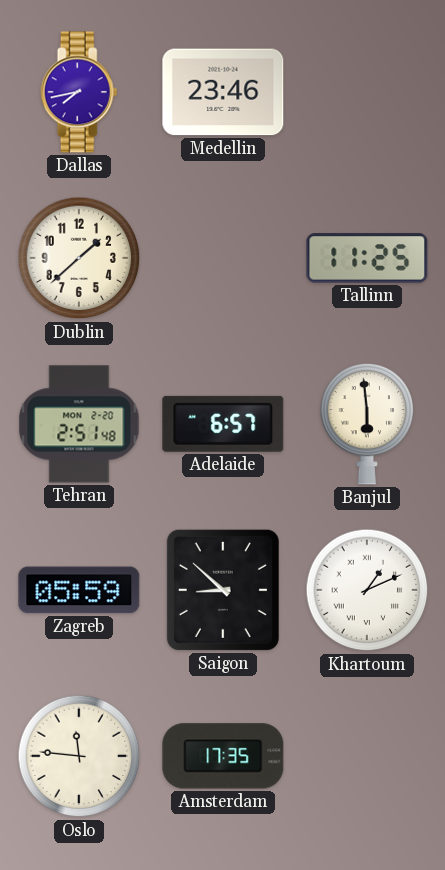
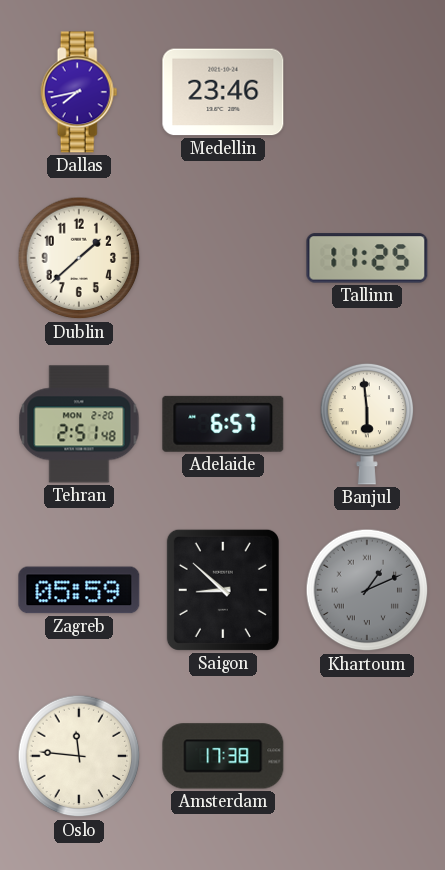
Khartoum dial: white -> grey
Amsterdam: 17:35 -> 17:38
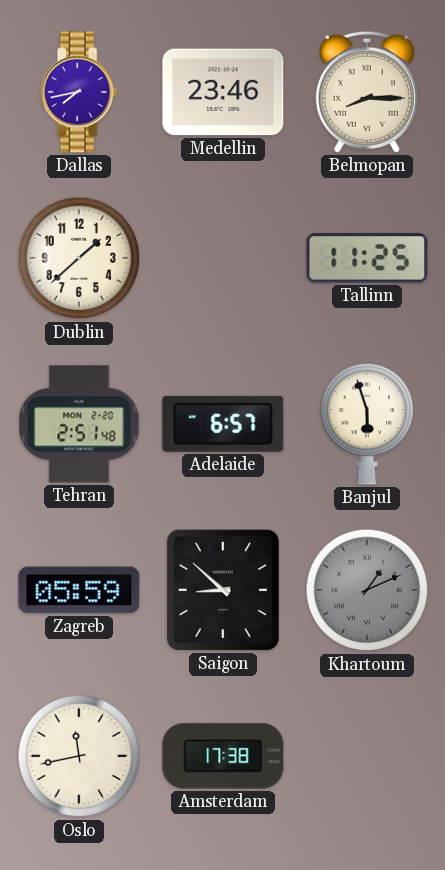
Belmopan: none -> 8:15
Banjul: 5:59 -> 5:57
Oslo: 11:46 -> 11:43
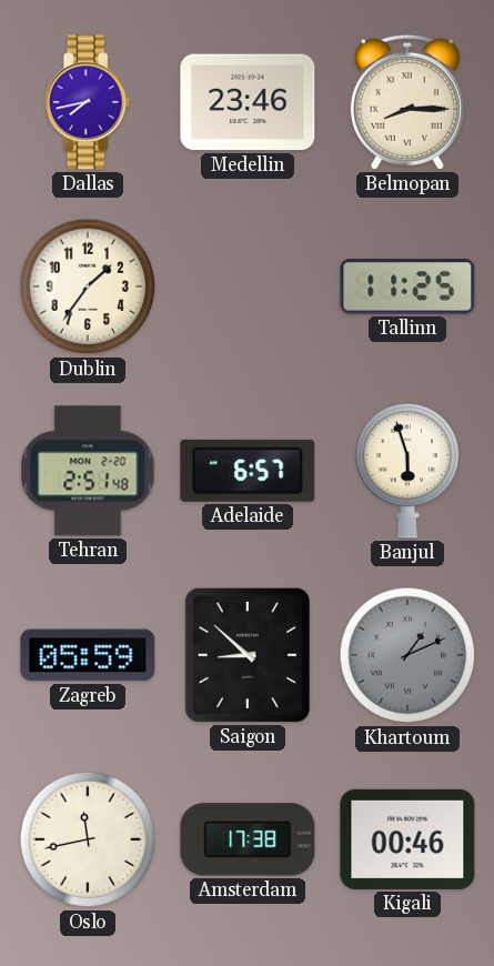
Dublin: 1:38 -> 1:36
Kigali: none -> 00:46
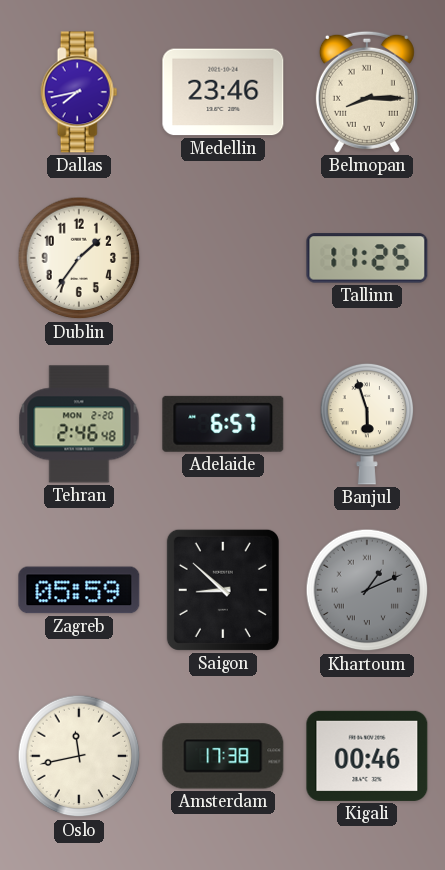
Tehran: 2:51 -> 2:46
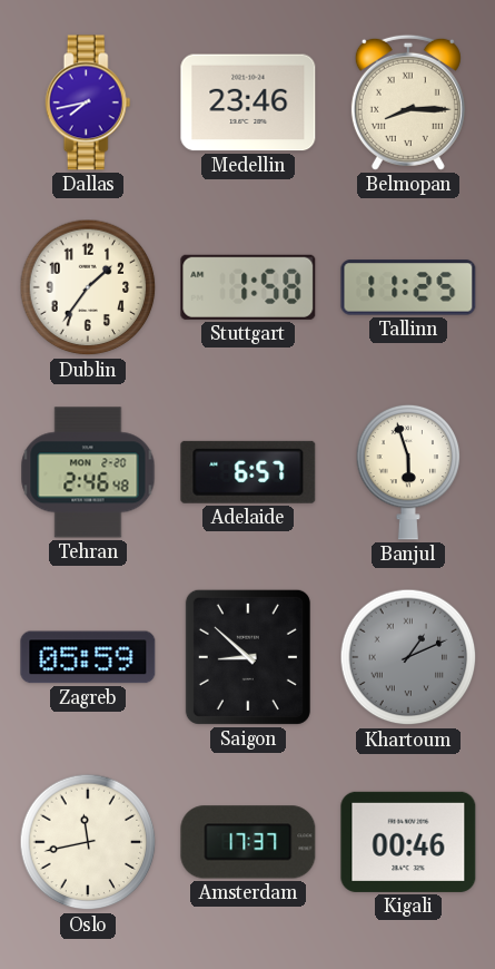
Stuttgart: none -> 1:58
Amsterdam: 17:38 -> 17:37
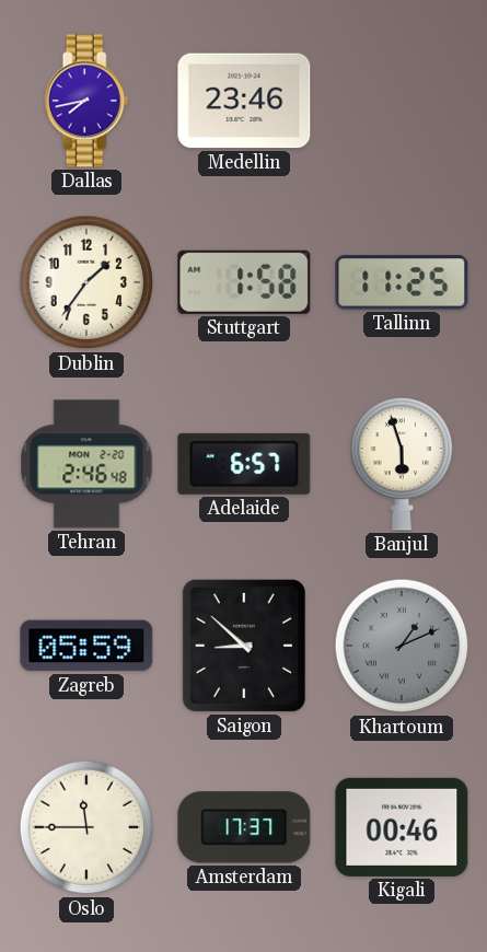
Belmopan: 8:15 -> none
Oslo: 11:43 -> 11:45
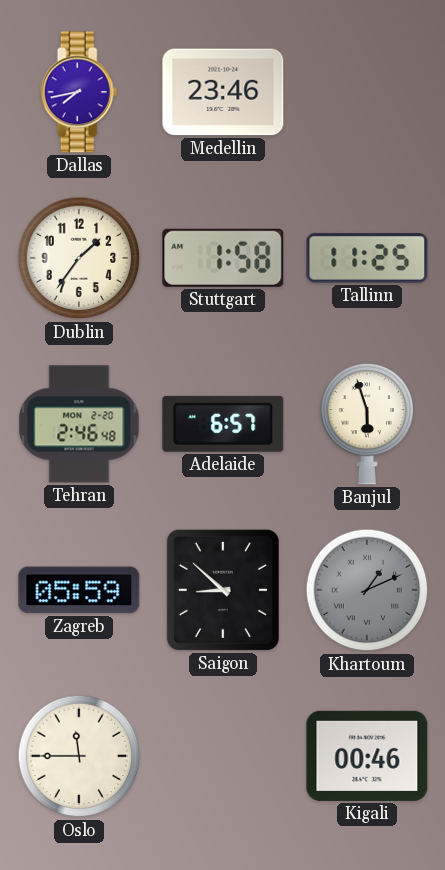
Amsterdam: 17:37 -> none
